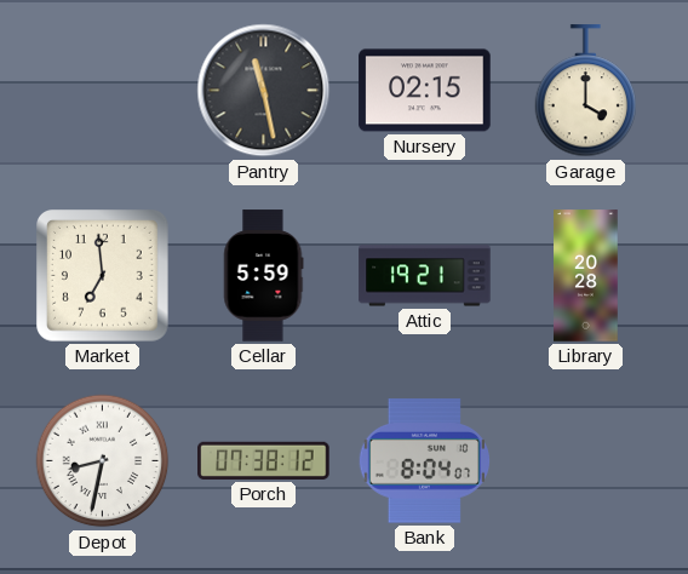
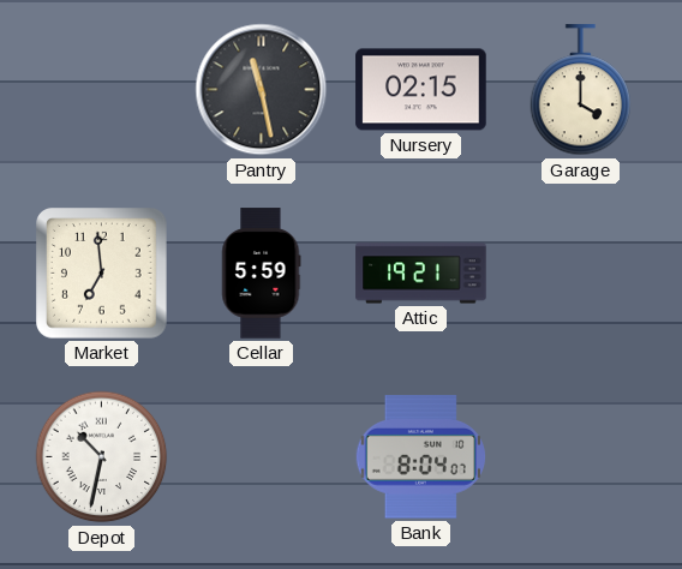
Library: 20:28 -> none
Depot: 8:32 -> 10:32
Porch: 07:38 -> none
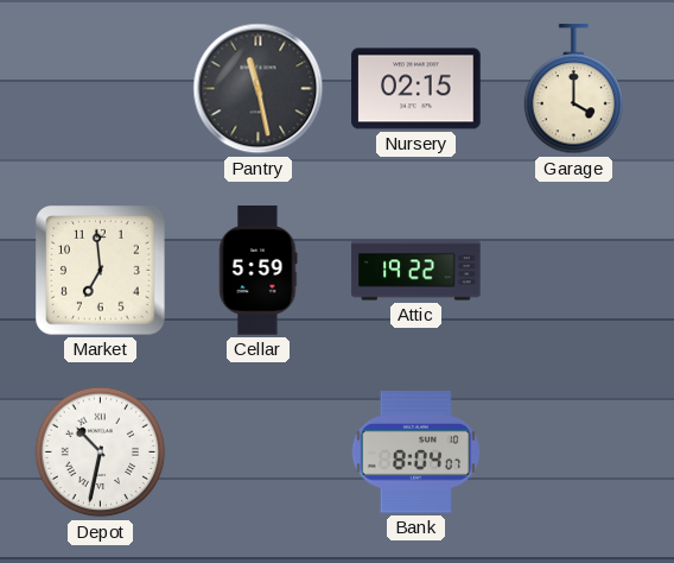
Attic: 19:21 -> 19:22
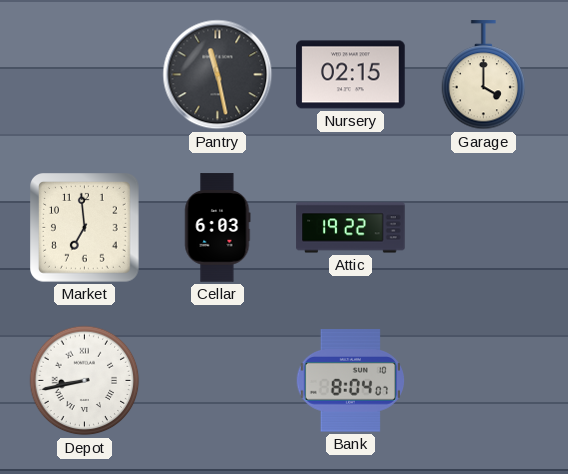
Cellar: 5:59 -> 6:03
Depot: 10:32 -> 8:43
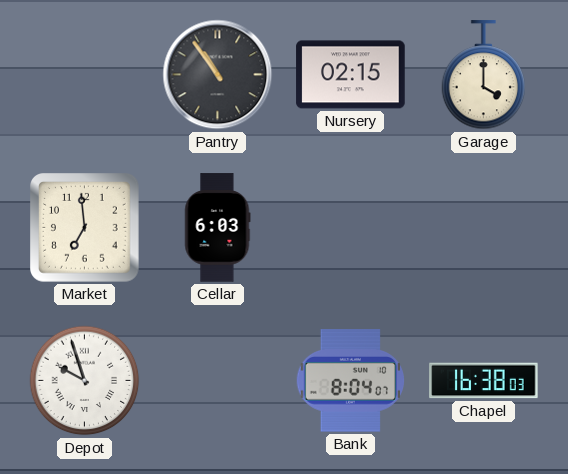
Pantry: 11:28 -> 10:54
Attic: 19:22 -> none
Depot: 8:43 -> 9:57
Chapel: none -> 16:38
